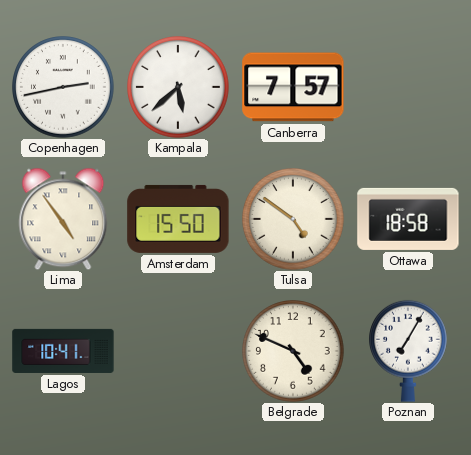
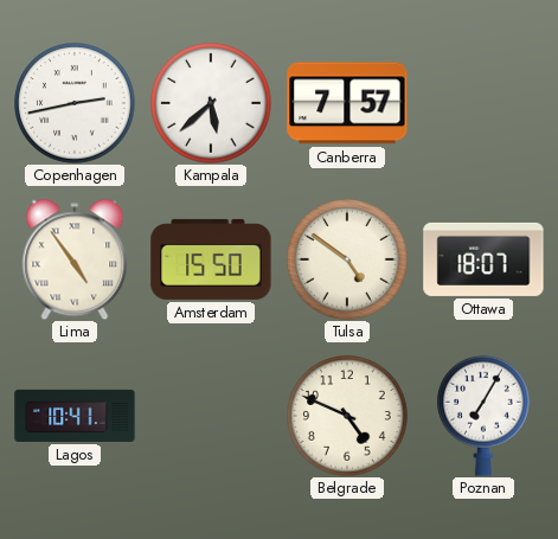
Ottawa: 18:58 -> 18:07
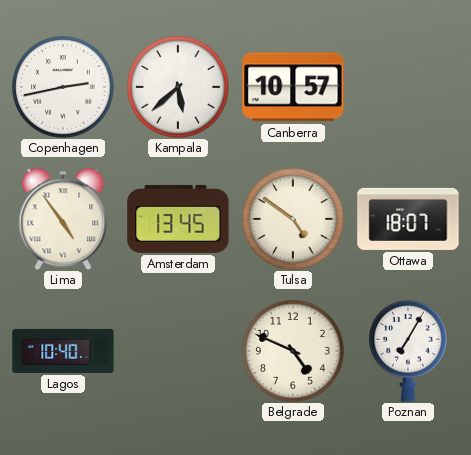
Canberra: 7:57 -> 10:57
Amsterdam: 15:50 -> 13:45
Lagos: 10:41 -> 10:40
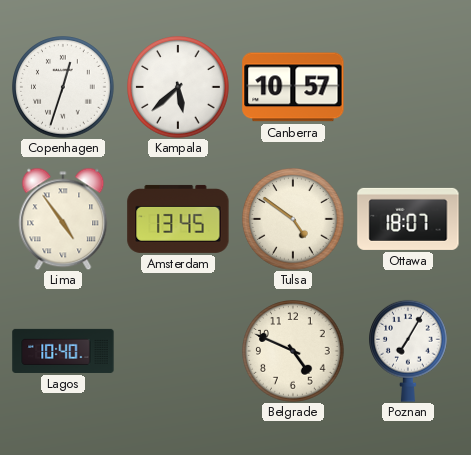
Copenhagen: 2:43 -> 12:33
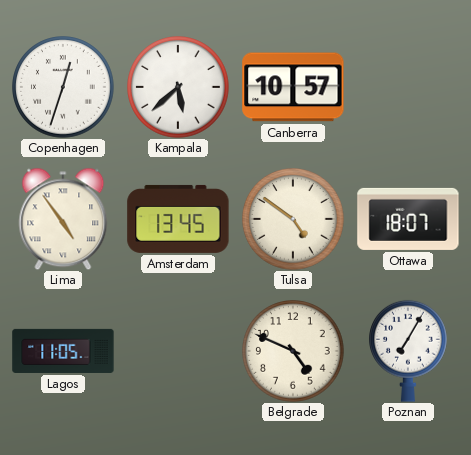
Lagos: 10:40 -> 11:05
